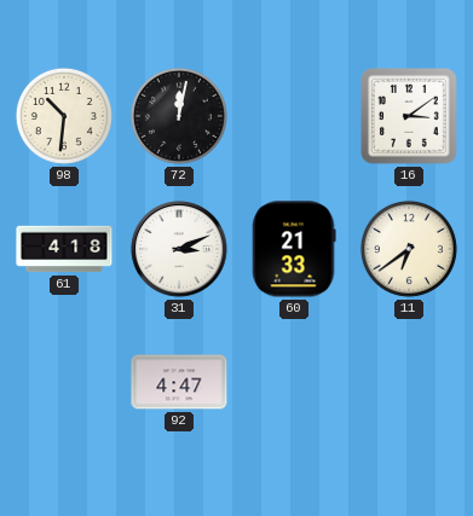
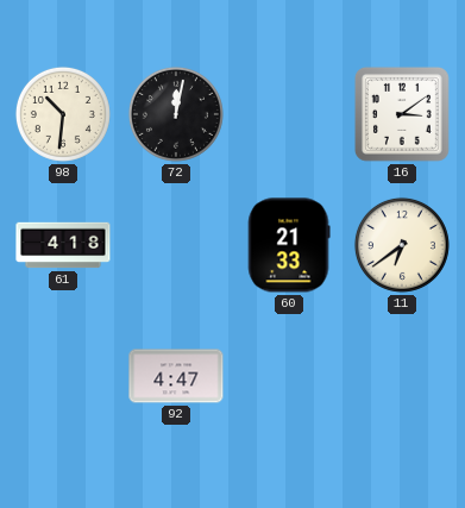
31: 3:11 -> none
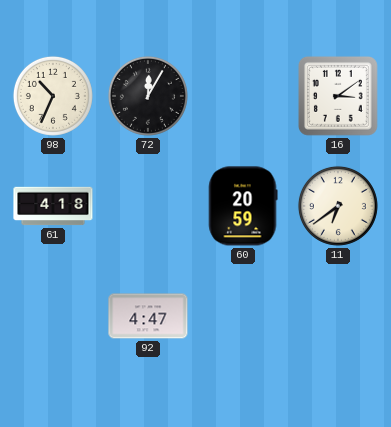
98: 10:31 -> 10:34
72: 12:02 -> 12:05
60: 21:33 -> 20:59
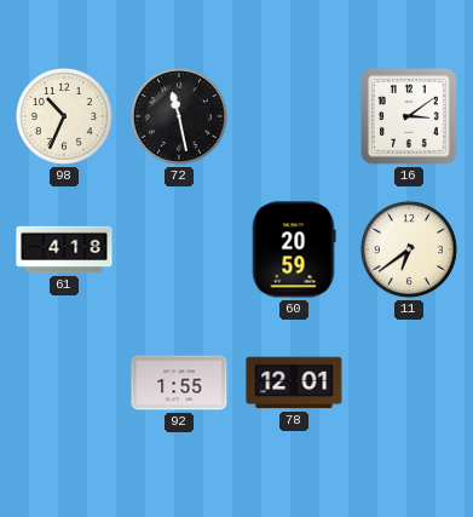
72: 12:05 -> 11:28
92: 4:47 -> 1:55
78: none -> 12:01
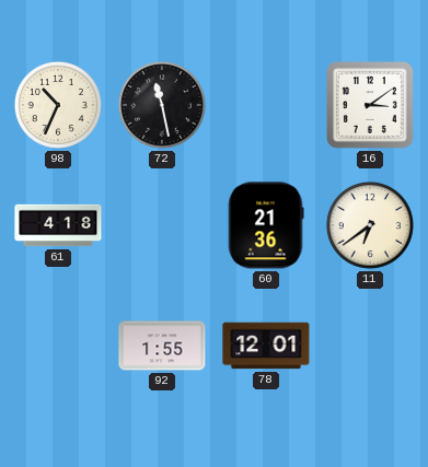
60: 20:59 -> 21:36
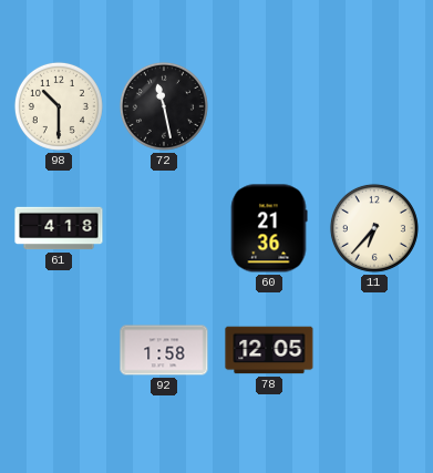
98: 10:34 -> 10:30
16: 3:09 -> none
11: 6:39 -> 6:37
92: 1:55 -> 1:58
78: 12:01 -> 12:05
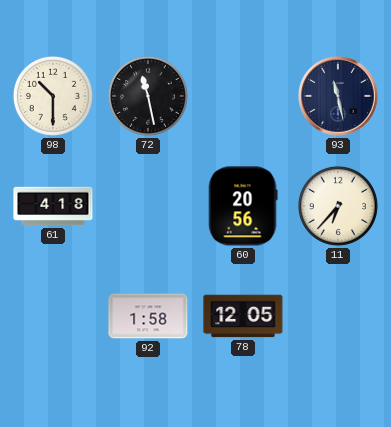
93: none -> 11:28
60: 21:36 -> 20:56
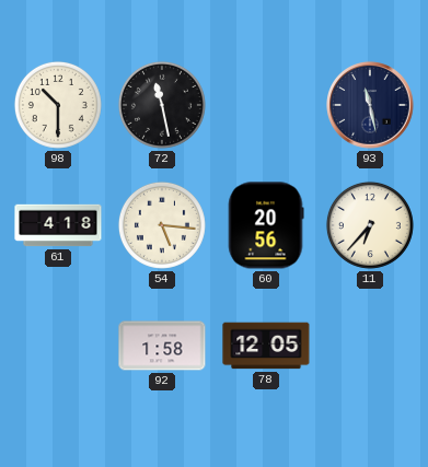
54: none -> 5:16
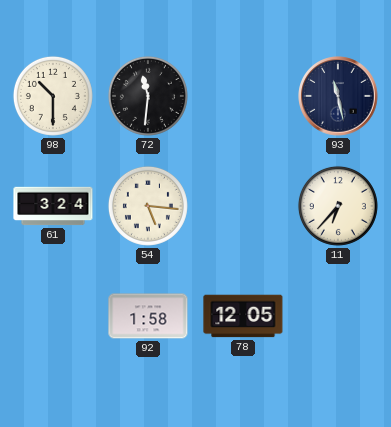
72: 11:28 -> 11:31
61: 4:18 -> 3:24
60: 20:56 -> none
